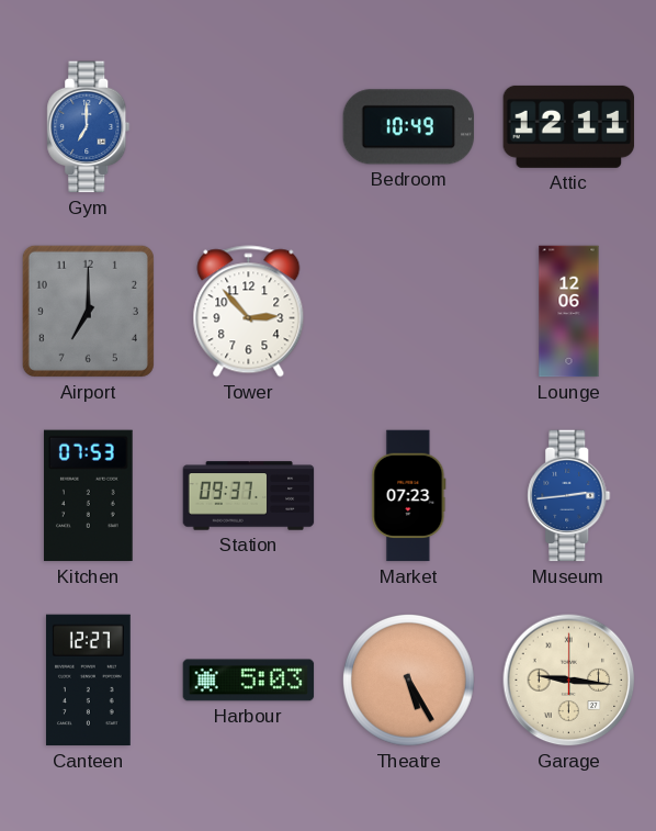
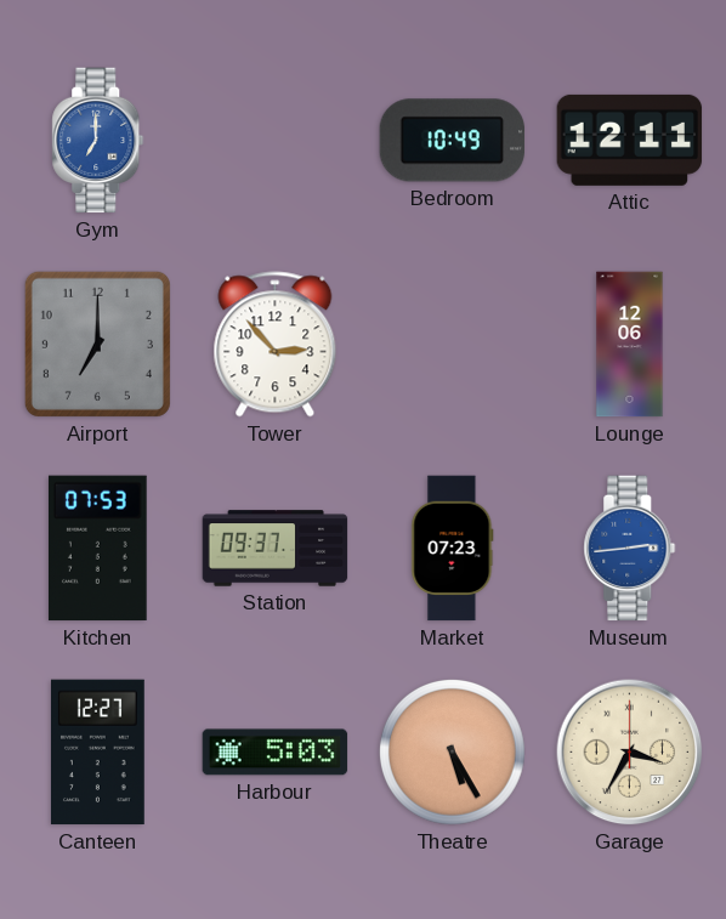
Garage: 9:16 -> 3:35
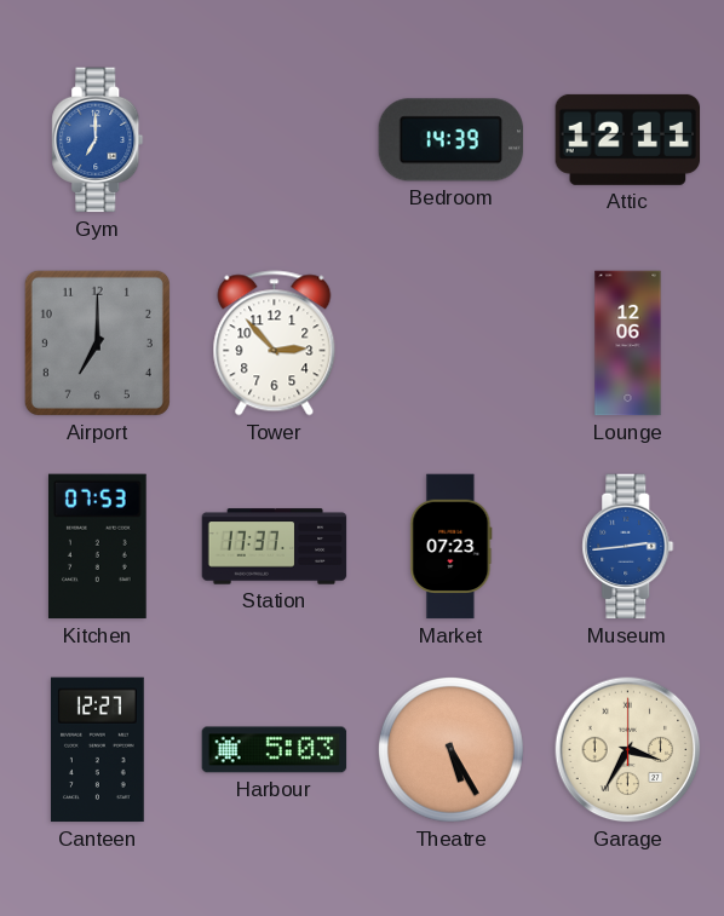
Bedroom: 10:49 -> 14:39
Station: 09:37 -> 17:37
